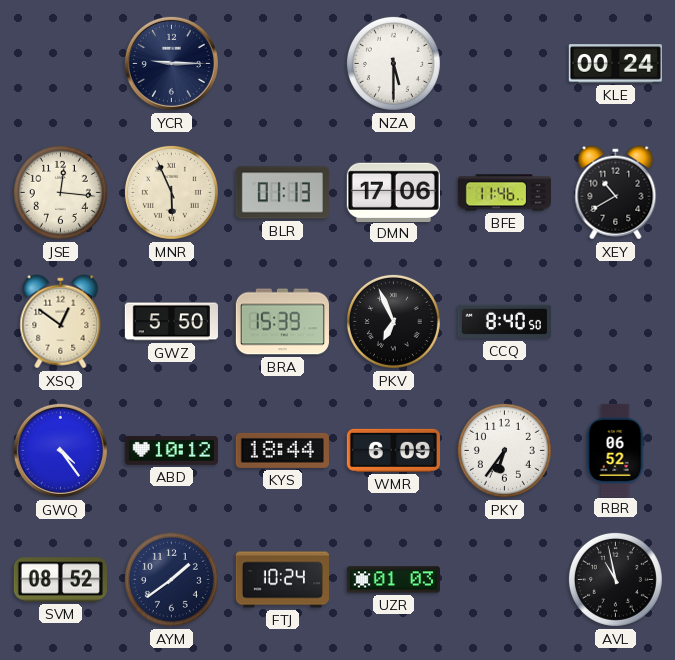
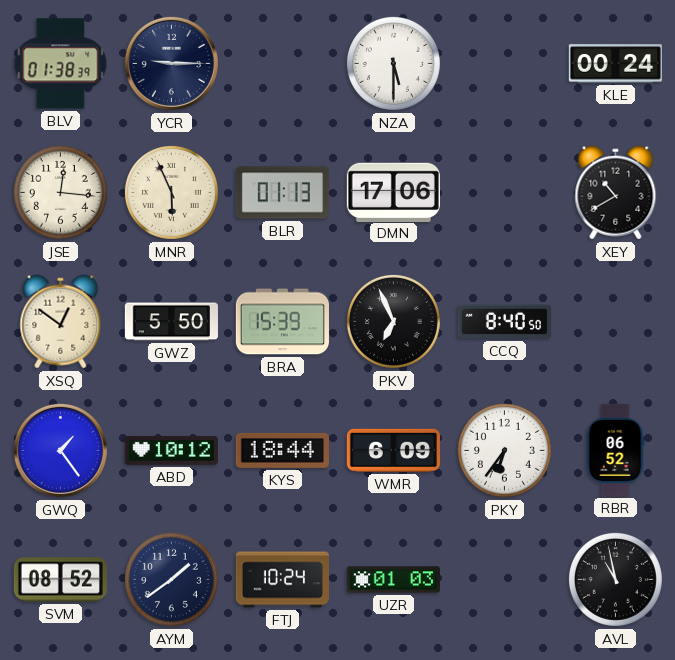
BLV: none -> 01:38
BFE: 11:46 -> none
GWQ: 4:24 -> 1:24
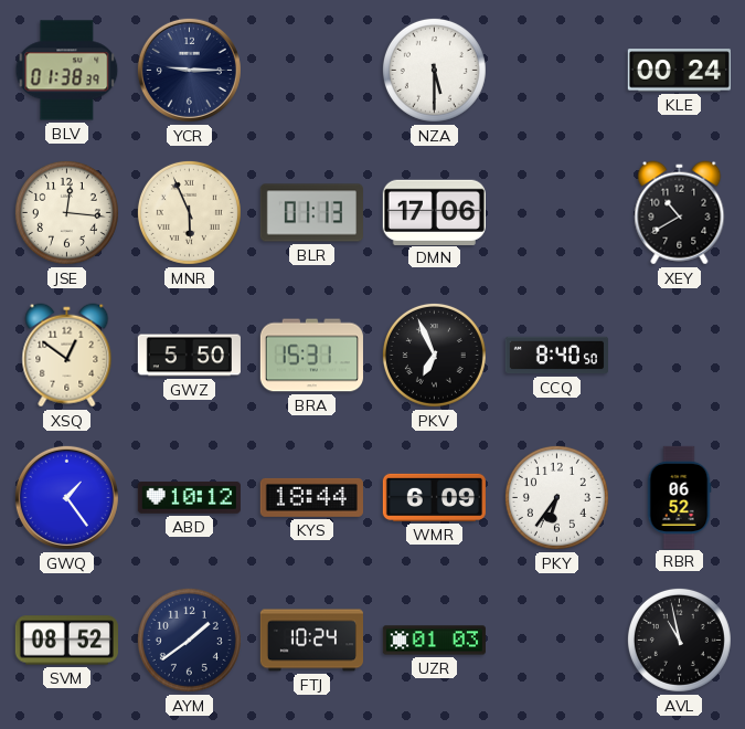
BRA: 15:39 -> 15:31
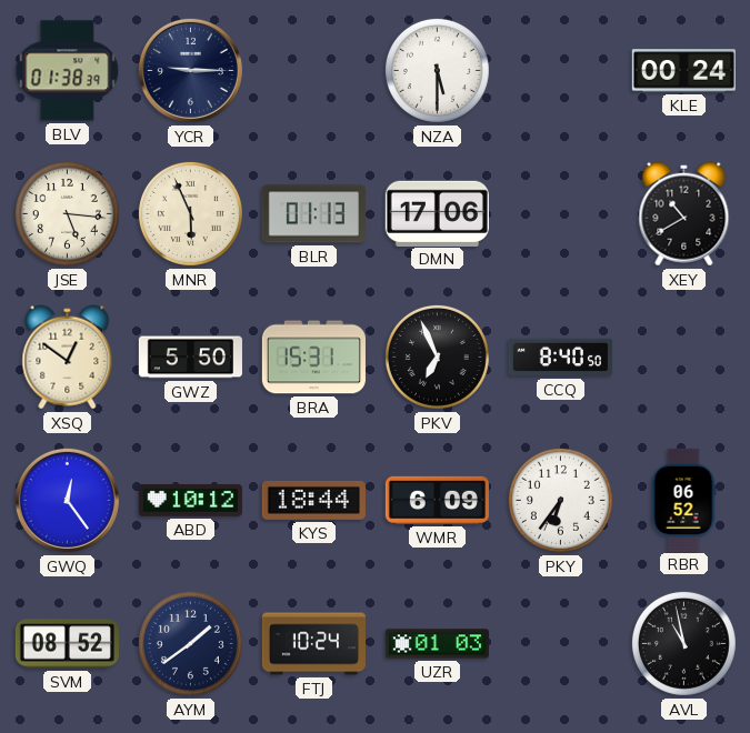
JSE: 12:16 -> 5:16
GWQ: 1:24 -> 12:24
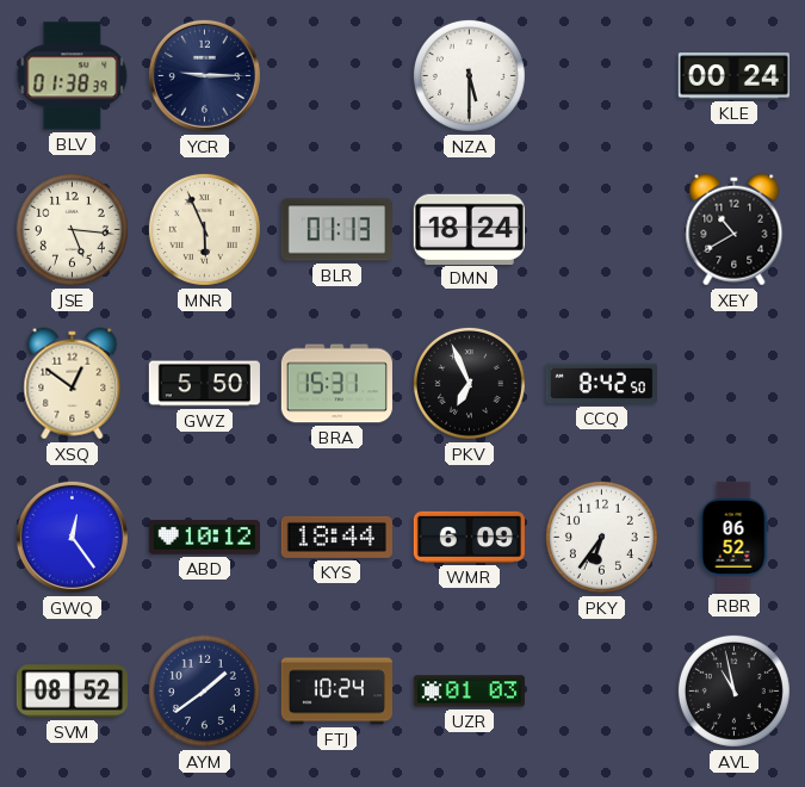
DMN: 17:06 -> 18:24
CCQ: 8:40 -> 8:42
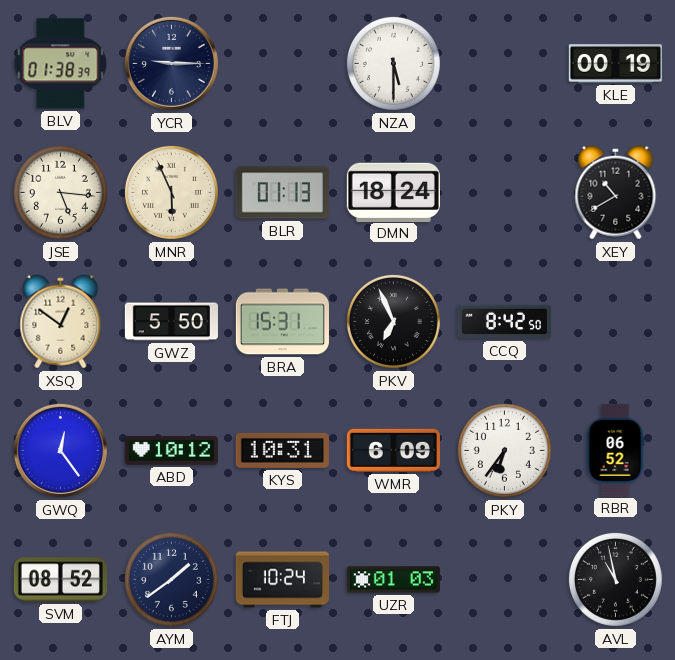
KLE: 00:24 -> 00:19
KYS: 18:44 -> 10:31
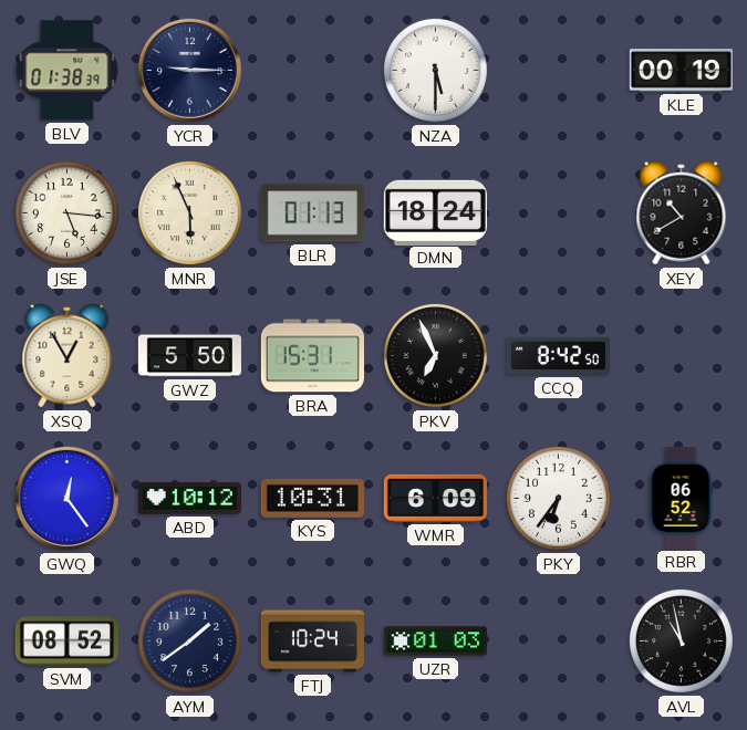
XSQ: 12:51 -> 12:55
